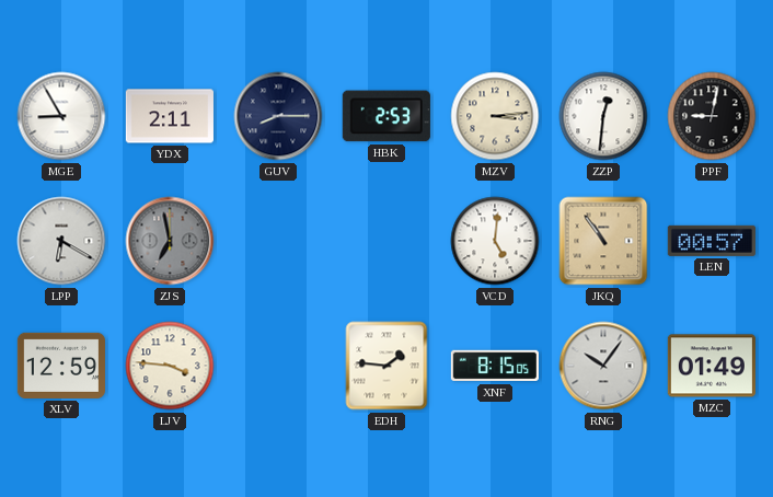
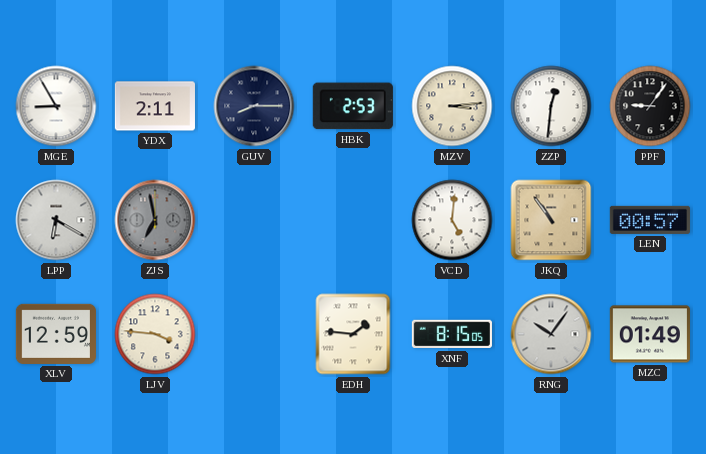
PPF: 9:02 -> 9:06
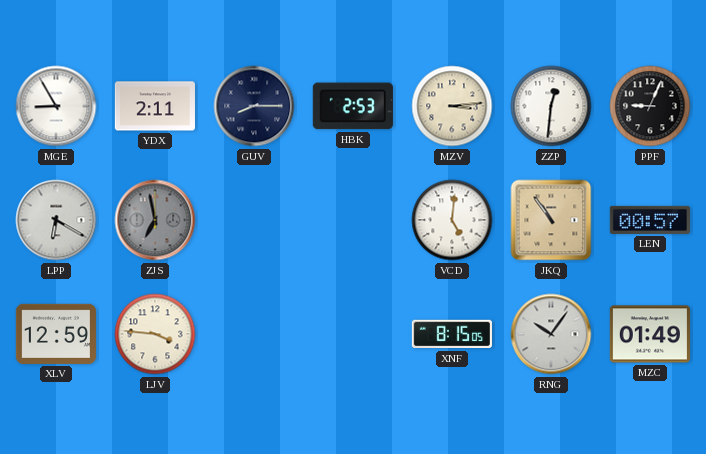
PPF: 9:06 -> 9:04
EDH: 1:46 -> none
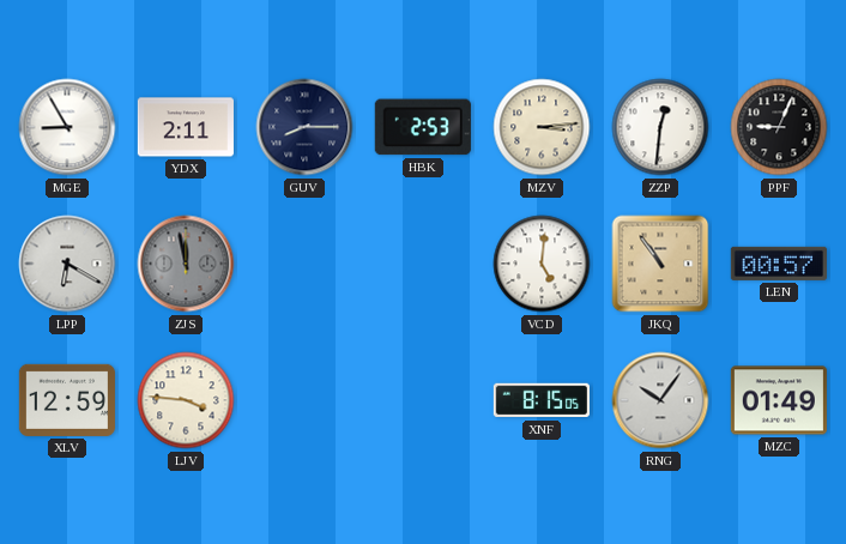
ZJS: 6:58 -> 11:58
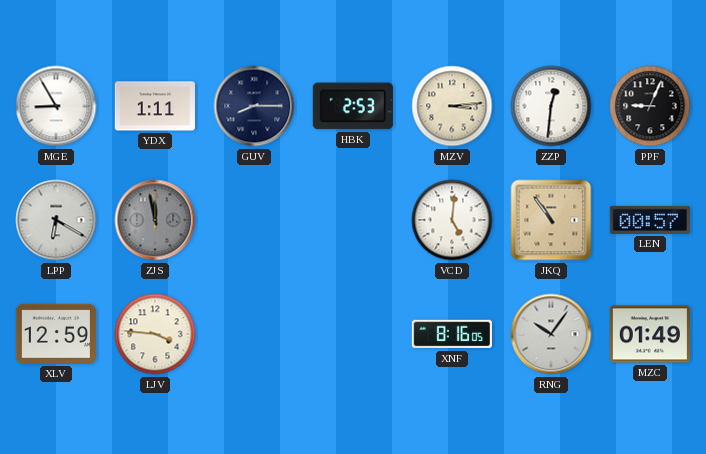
YDX: 2:11 -> 1:11
XNF: 8:15 -> 8:16
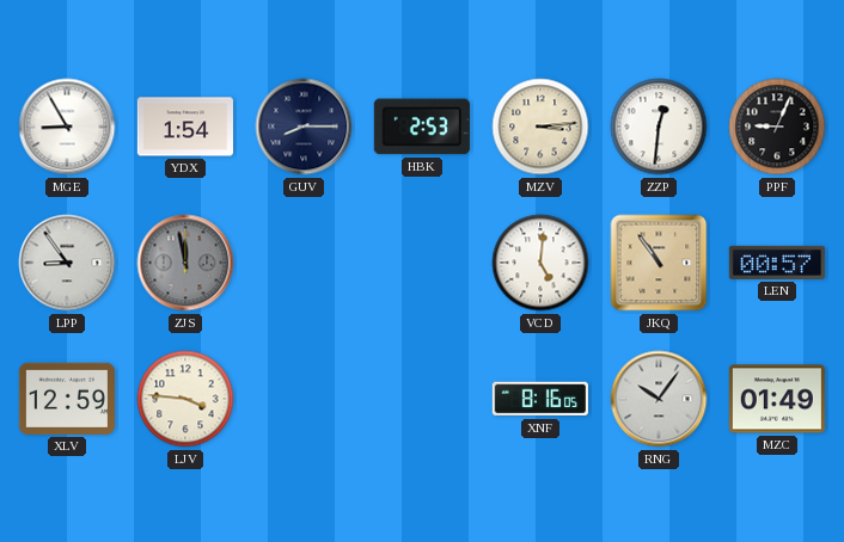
YDX: 1:11 -> 1:54
LPP: 6:20 -> 8:54
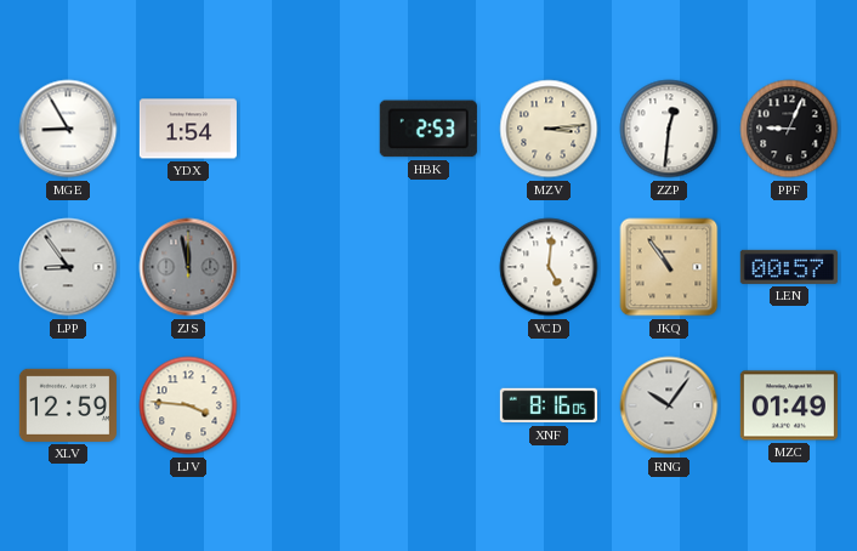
GUV: 8:15 -> none
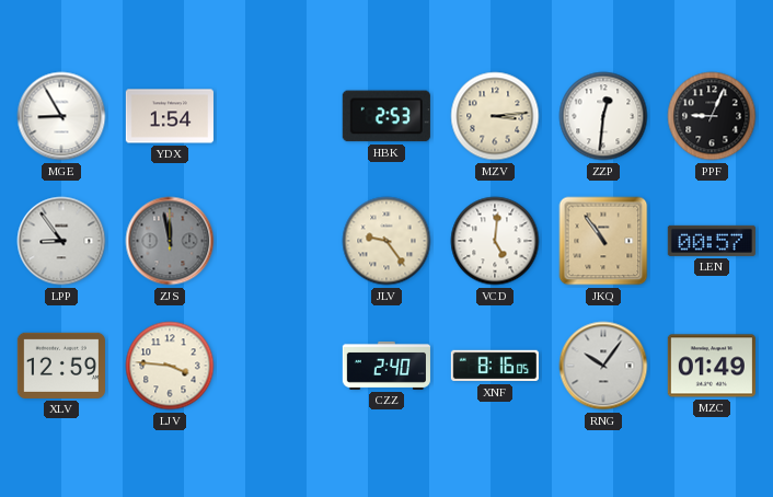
JLV: none -> 9:24
CZZ: none -> 2:40
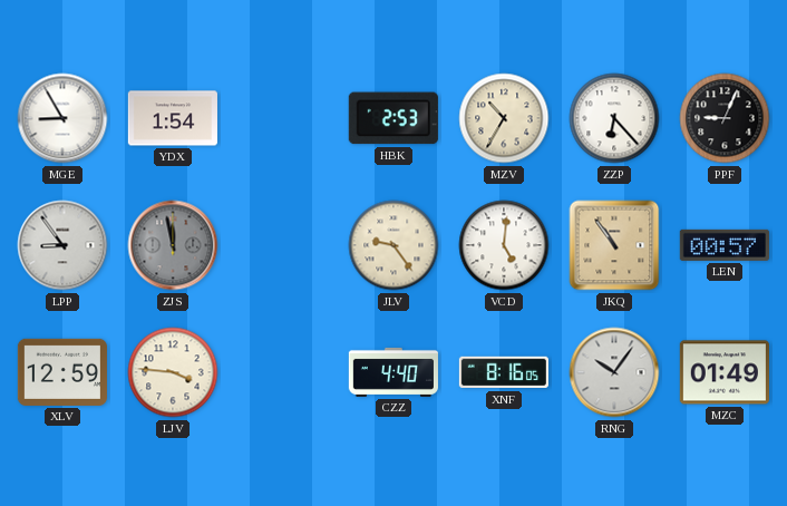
MZV: 3:14 -> 10:35
ZZP: 12:31 -> 6:23
CZZ: 2:40 -> 4:40
